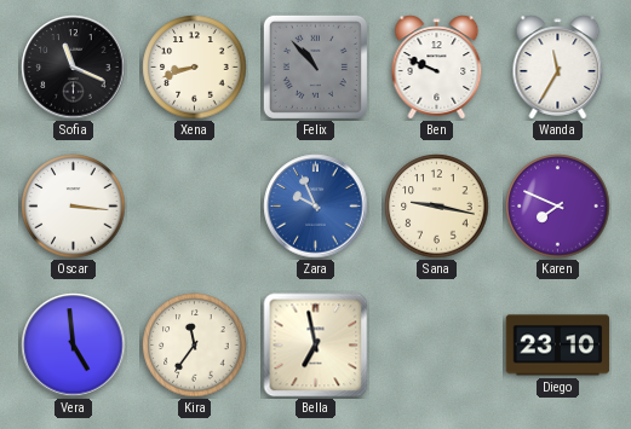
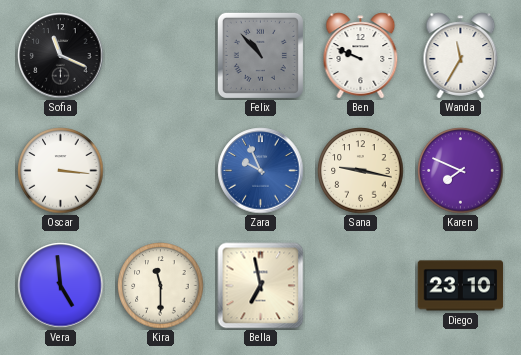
Xena: 8:42 -> none
Kira: 11:36 -> 11:30
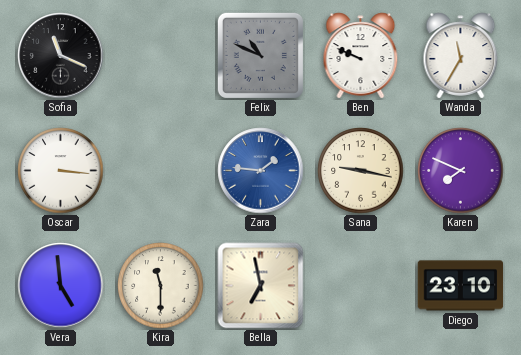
Felix: 10:53 -> 10:49
Zara: 9:56 -> 1:46
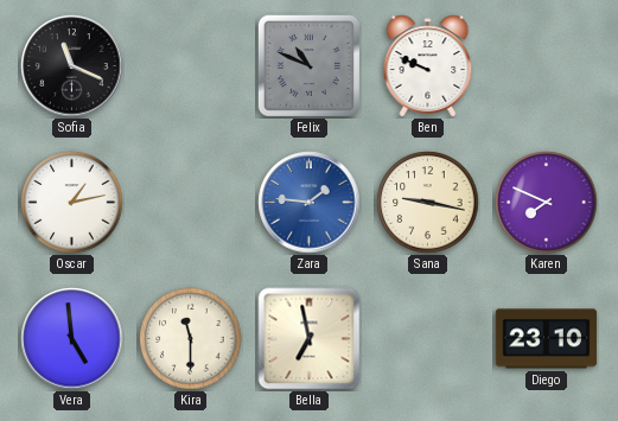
Wanda: 11:35 -> none
Oscar: 3:16 -> 1:13
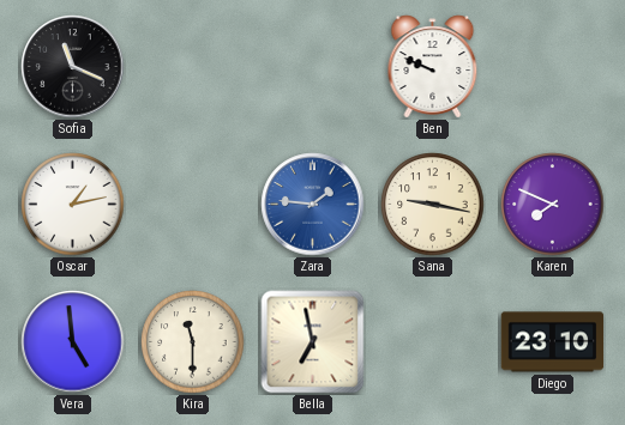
Felix: 10:49 -> none
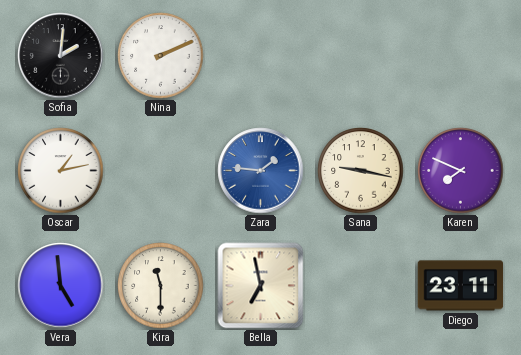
Sofia: 11:19 -> 2:01
Nina: none -> 2:11
Ben: 9:49 -> none
Diego: 23:10 -> 23:11
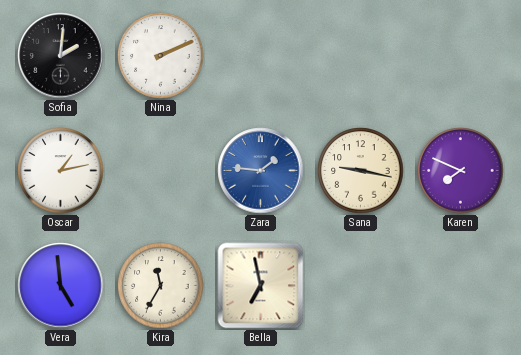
Kira: 11:30 -> 11:35
Diego: 23:11 -> none
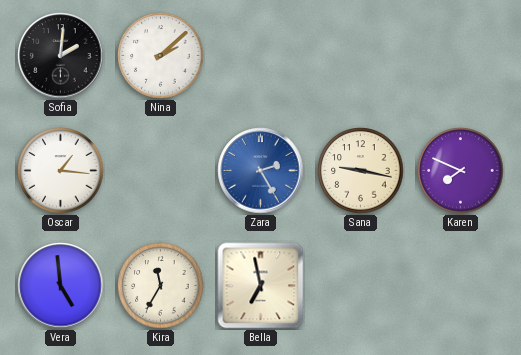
Nina: 2:11 -> 2:08
Oscar: 1:13 -> 1:16
Zara: 1:46 -> 2:25
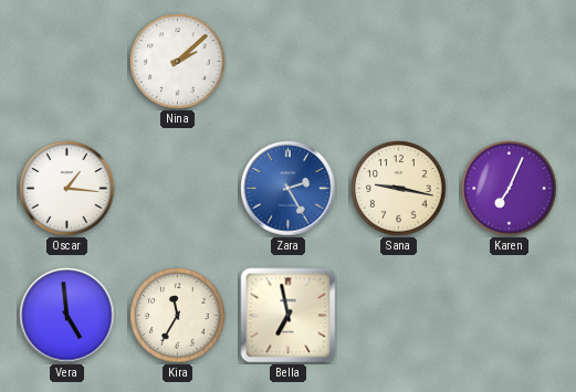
Sofia: 2:01 -> none
Karen: 7:49 -> 7:04
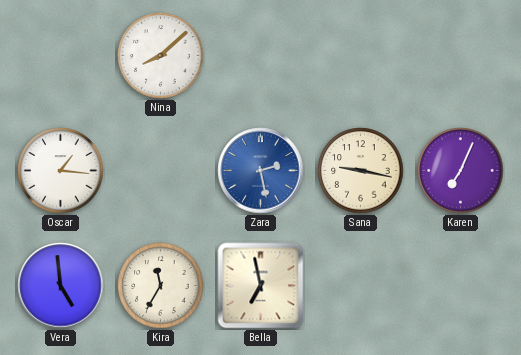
Nina: 2:08 -> 8:08
Zara: 2:25 -> 2:28
